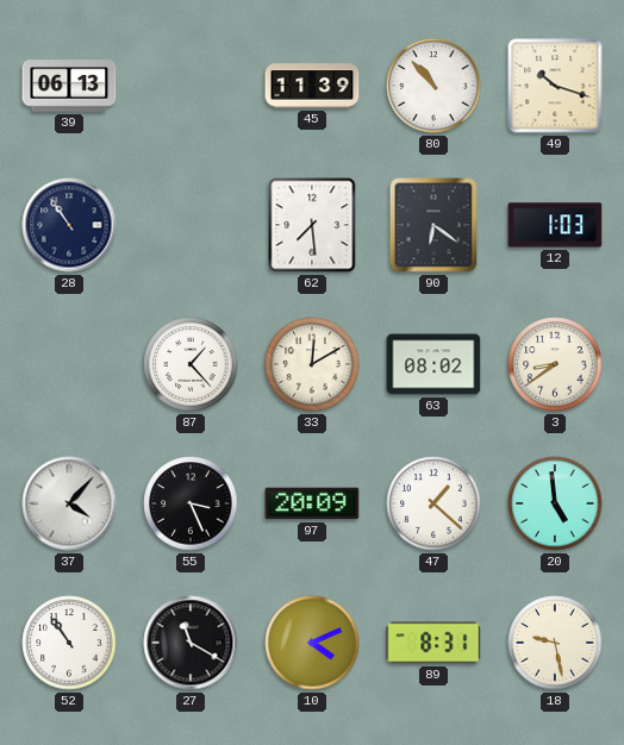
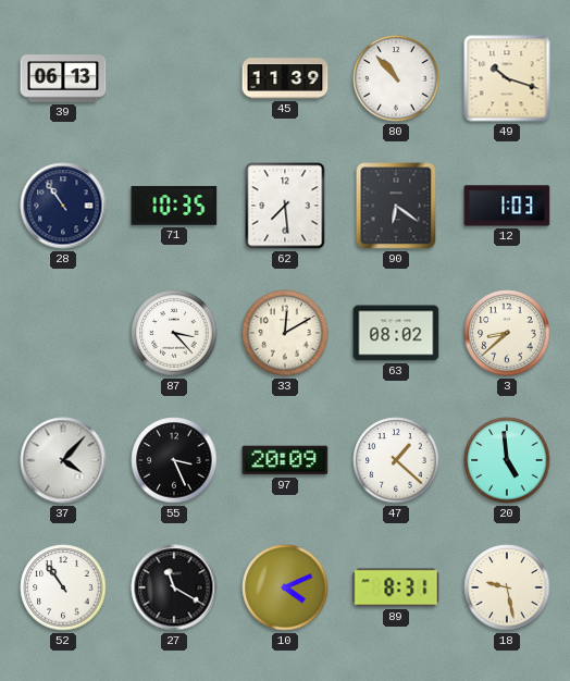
71: none -> 10:35
87: 1:23 -> 3:23
3: 8:39 -> 8:38
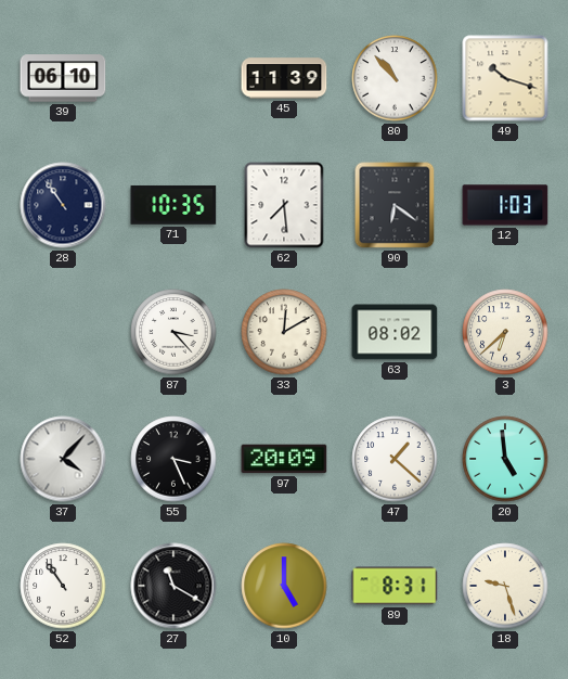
39: 06:13 -> 06:10
3: 8:38 -> 6:38
10: 4:11 -> 5:00
18: 9:28 -> 9:27
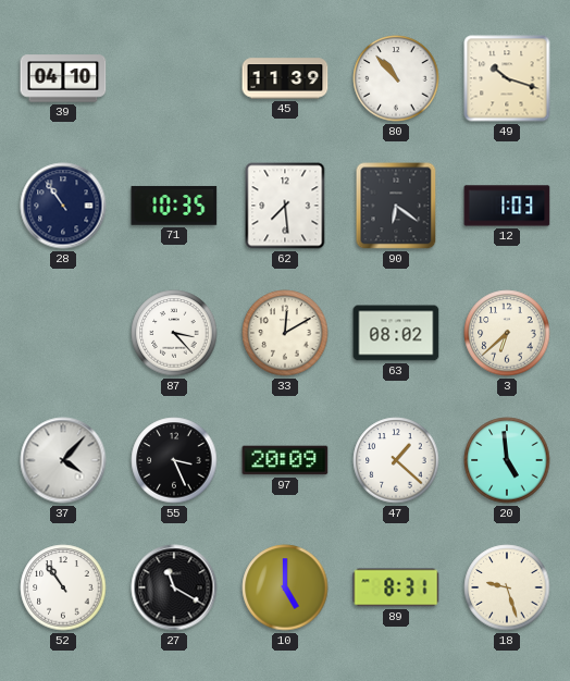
39: 06:10 -> 04:10
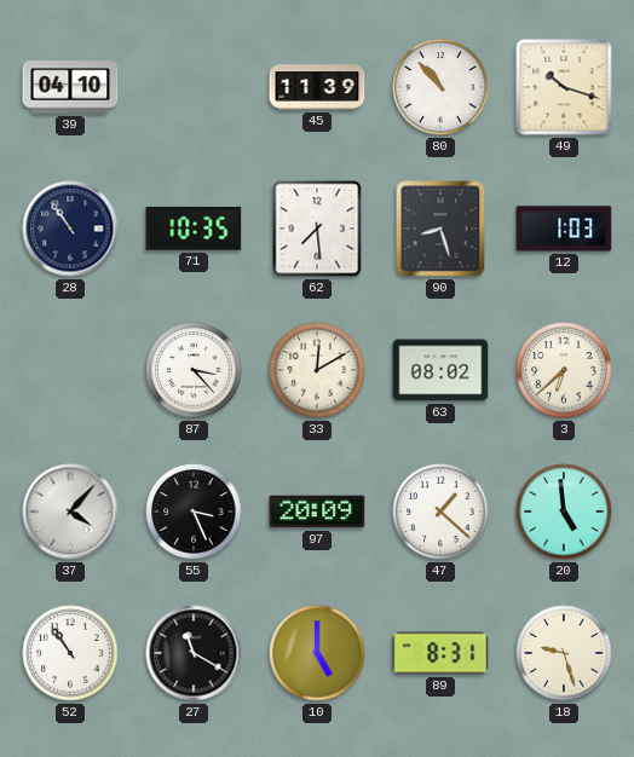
90: 6:21 -> 8:27
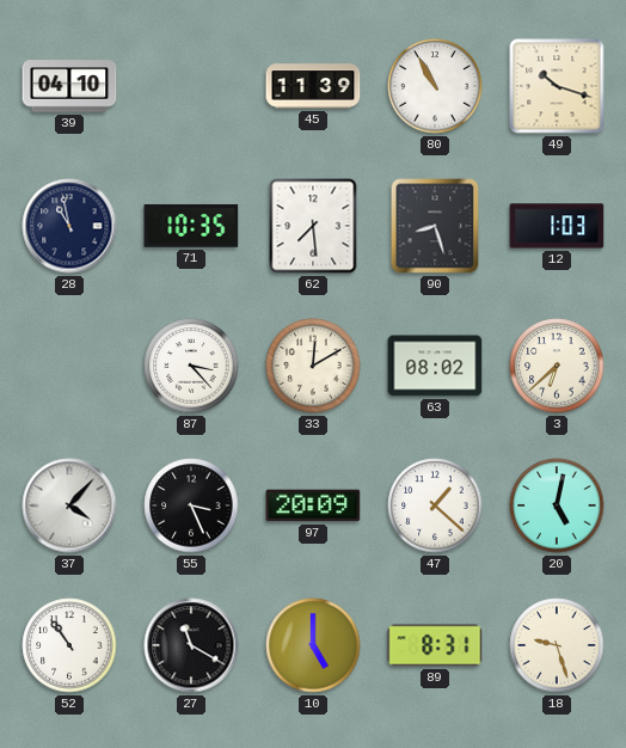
80: 10:53 -> 10:55
28: 10:54 -> 10:58
20: 4:59 -> 5:02
